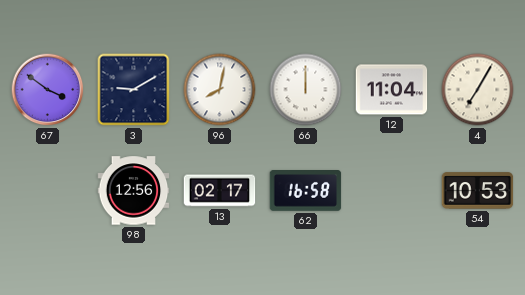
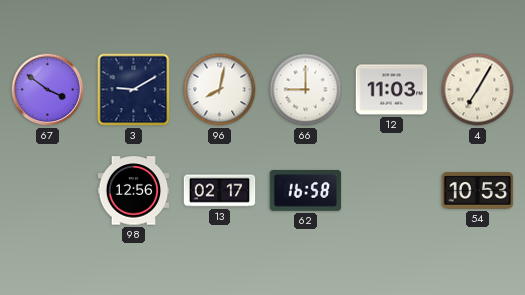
66: 12:00 -> 9:00
12: 11:04 -> 11:03
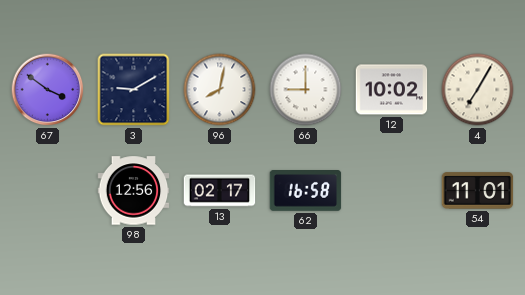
12: 11:03 -> 10:02
54: 10:53 -> 11:01
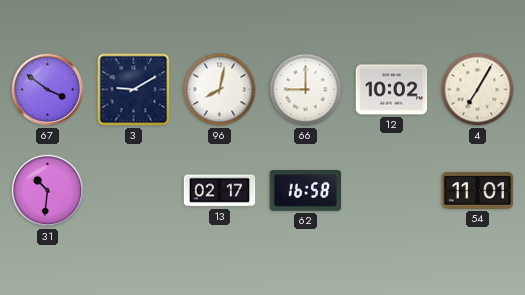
31: none -> 10:31
98: 12:56 -> none
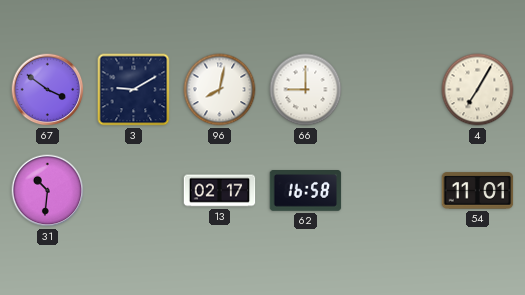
12: 10:02 -> none
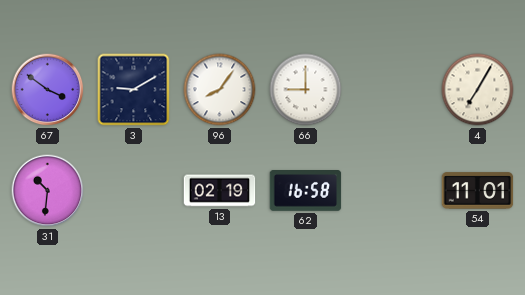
96: 8:02 -> 8:06
13: 02:17 -> 02:19
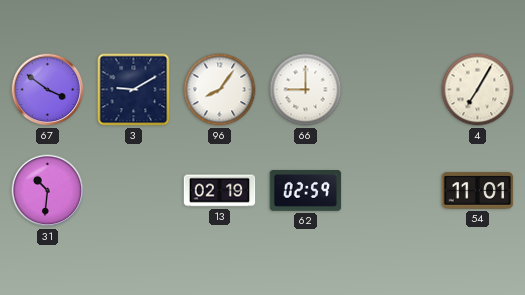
62: 16:58 -> 02:59
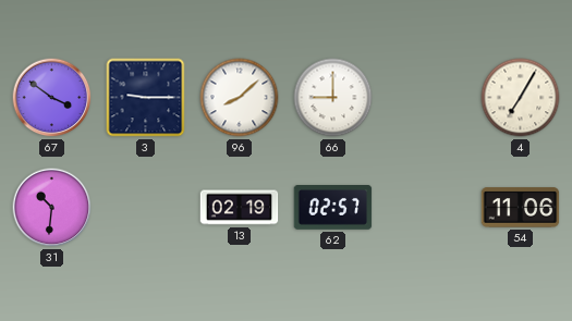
3: 9:10 -> 9:15
96: 8:06 -> 8:08
62: 02:59 -> 02:57
54: 11:01 -> 11:06
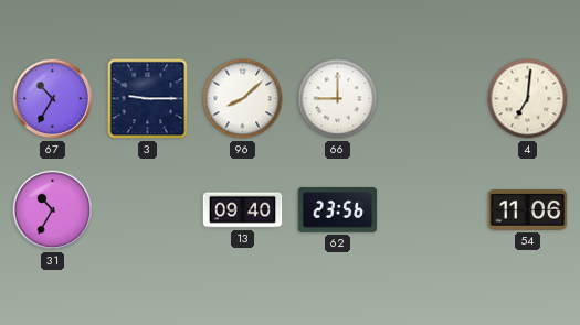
67: 3:51 -> 10:35
4: 7:05 -> 7:01
31: 10:31 -> 10:35
13: 02:19 -> 09:40
62: 02:57 -> 23:56
